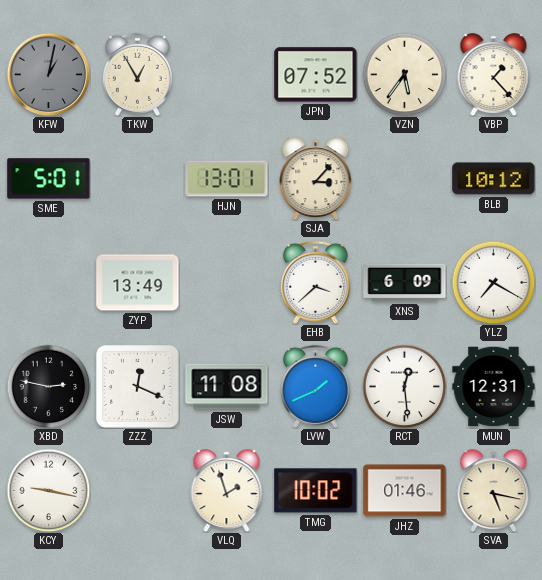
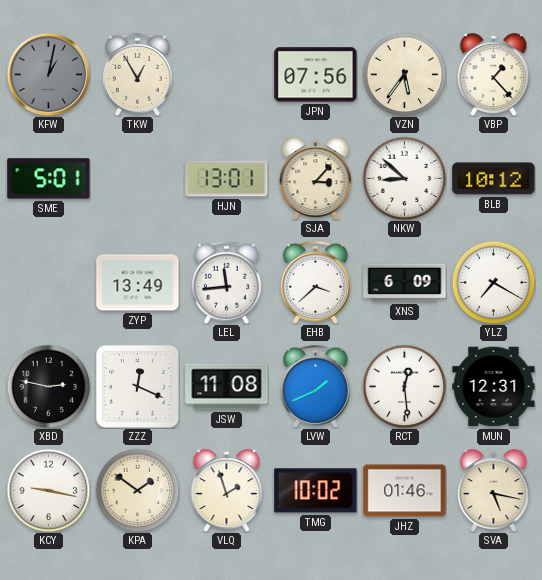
JPN: 07:52 -> 07:56
NKW: none -> 8:52
LEL: none -> 11:44
KPA: none -> 1:51
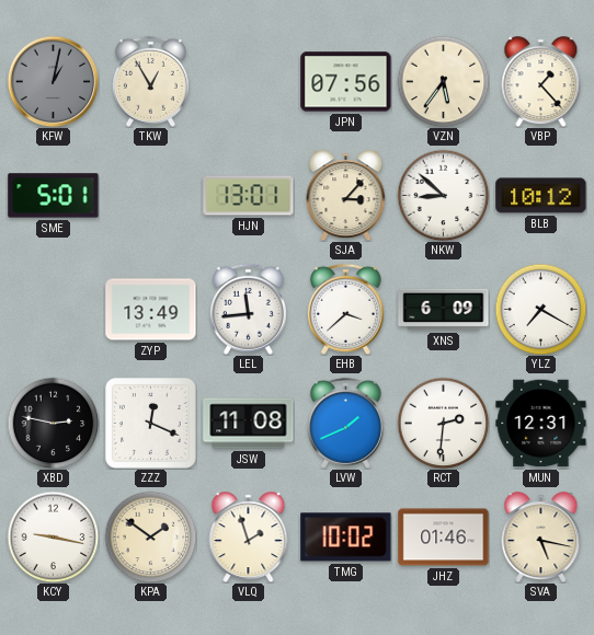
RCT: 12:29 -> 2:31
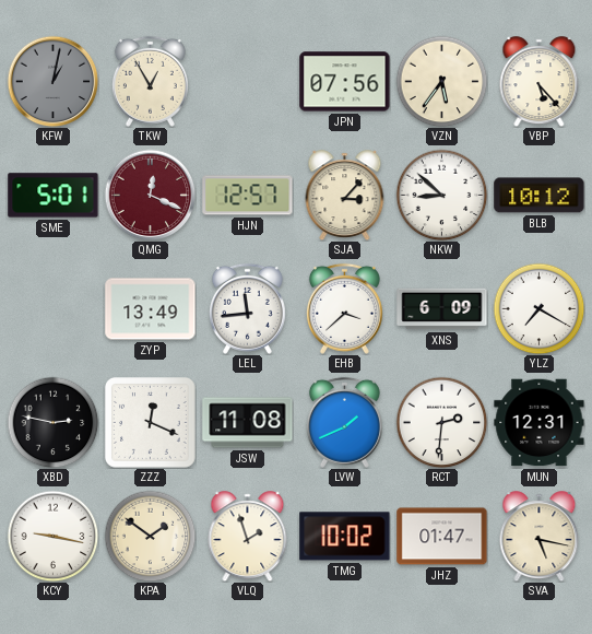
VBP: 1:23 -> 5:23
QMG: none -> 12:19
HJN: 13:01 -> 12:57
JHZ: 01:46 -> 01:47
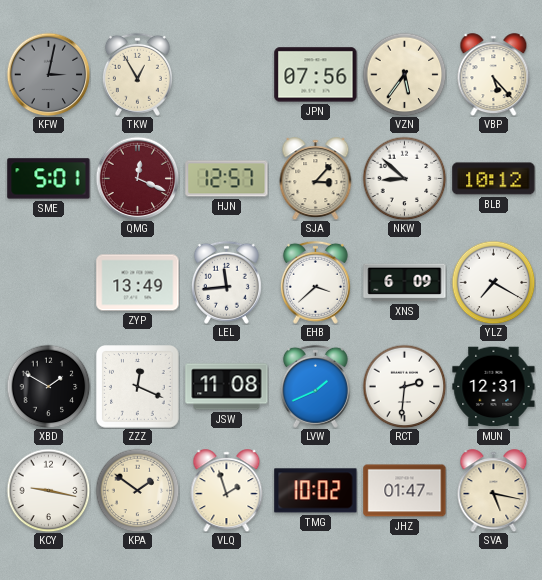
KFW: 1:02 -> 3:02
XBD: 2:47 -> 1:50
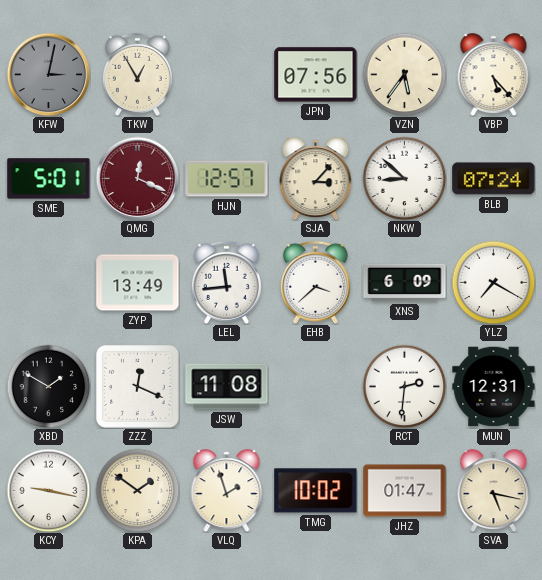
BLB: 10:12 -> 07:24
LVW: 1:41 -> none
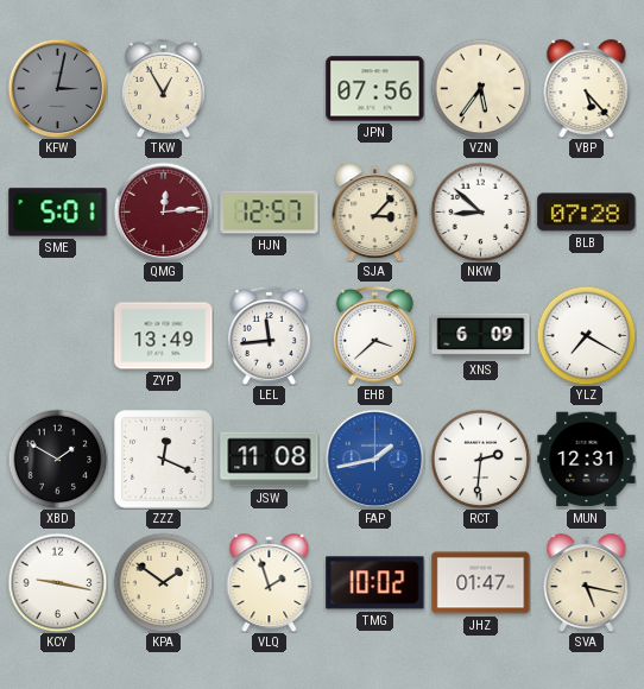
QMG: 12:19 -> 12:14
BLB: 07:24 -> 07:28
FAP: none -> 1:43
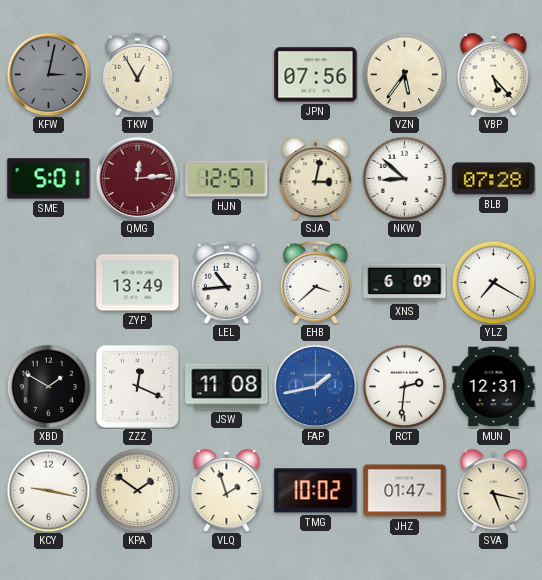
SJA: 3:07 -> 3:02
LEL: 11:44 -> 10:44
